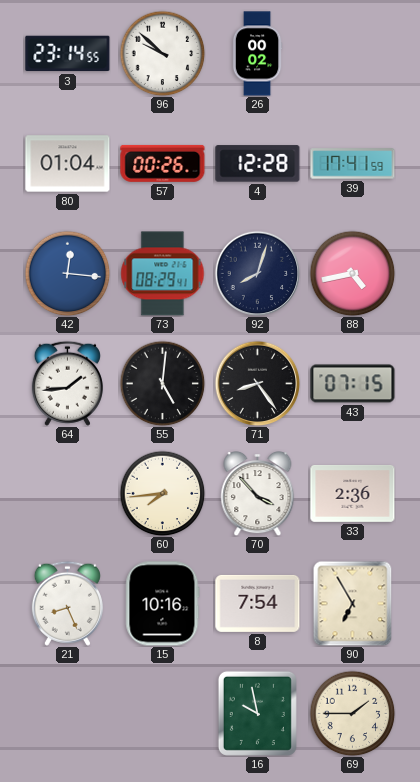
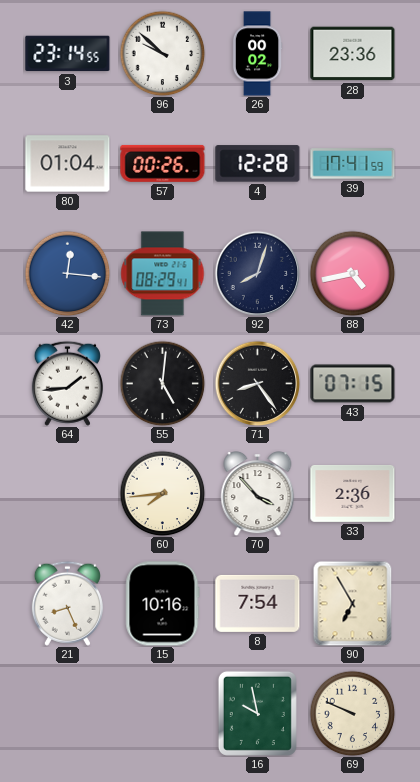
28: none -> 23:36
69: 1:45 -> 9:49
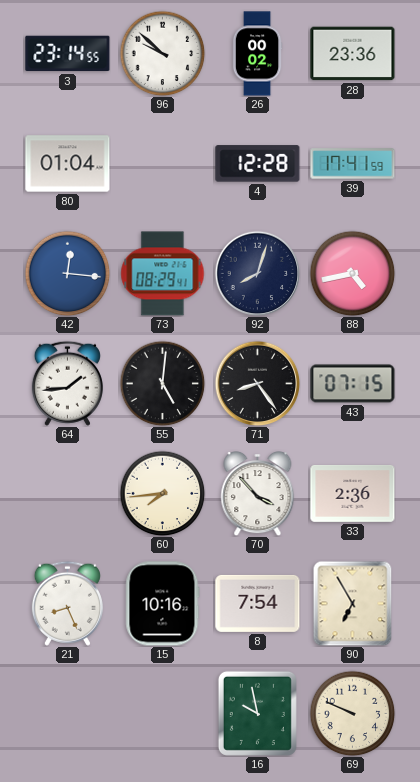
57: 00:26 -> none
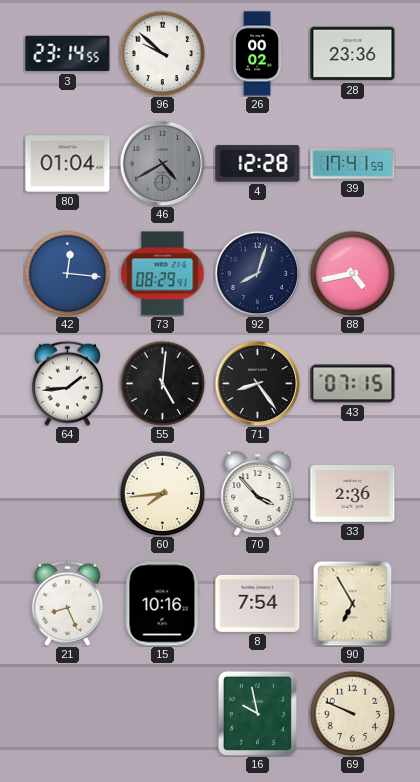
46: none -> 4:40
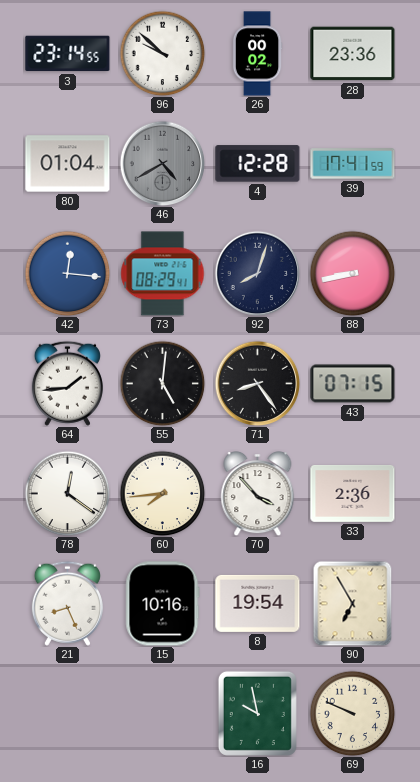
88: 4:43 -> 8:43
78: none -> 12:21
8: 7:54 -> 19:54
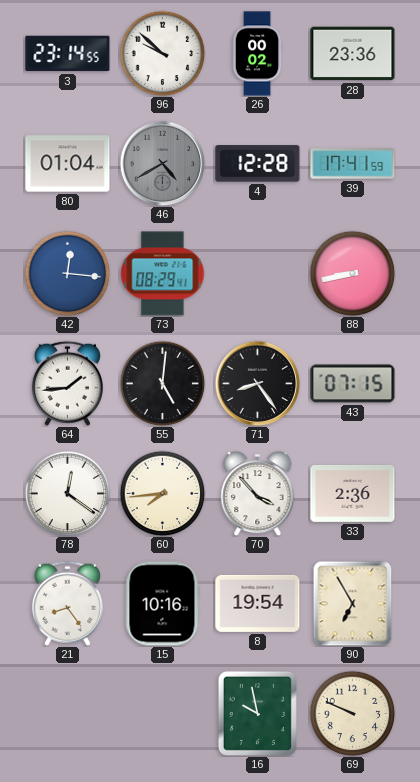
92: 8:03 -> none
21: 8:26 -> 8:24
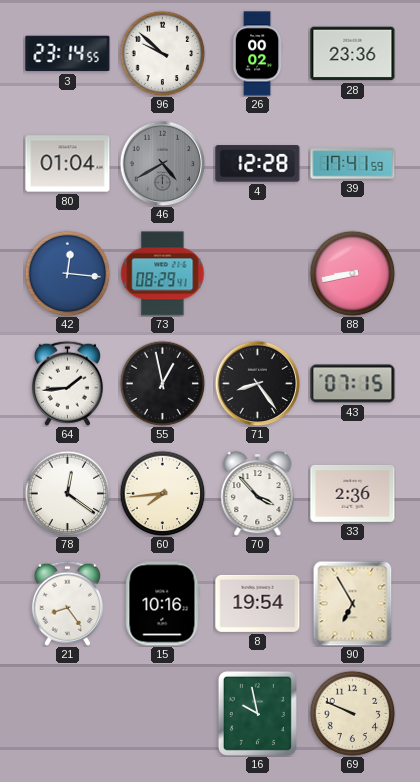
55: 5:01 -> 12:58
